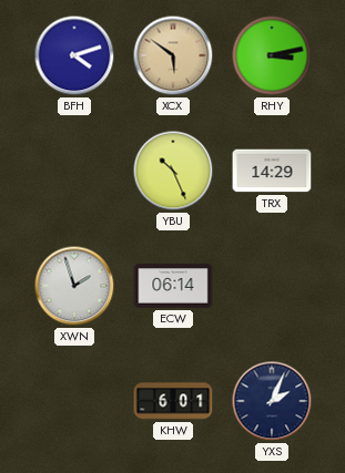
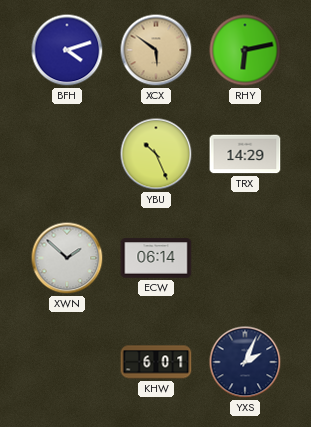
RHY: 3:13 -> 6:13
XWN: 1:57 -> 1:52
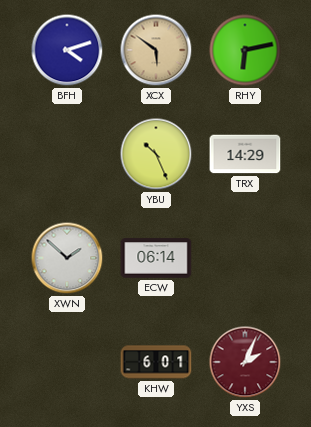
YXS dial: navy -> burgundy
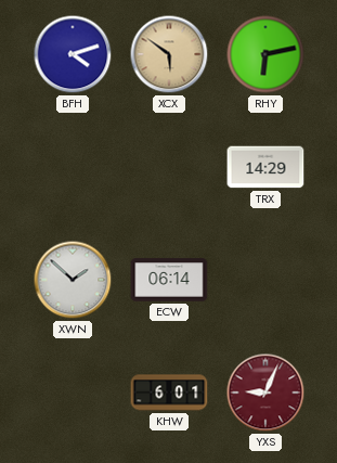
YBU: 10:26 -> none
YXS: 2:04 -> 9:04
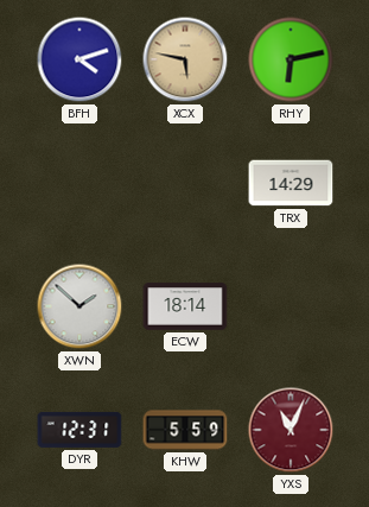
XCX: 5:51 -> 5:47
ECW: 06:14 -> 18:14
DYR: none -> 12:31
KHW: 6:01 -> 5:59
YXS: 9:04 -> 11:04
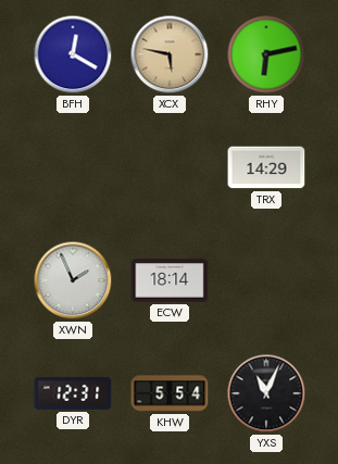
BFH: 4:12 -> 12:20
XWN: 1:52 -> 1:56
KHW: 5:59 -> 5:54
YXS dial: burgundy -> black
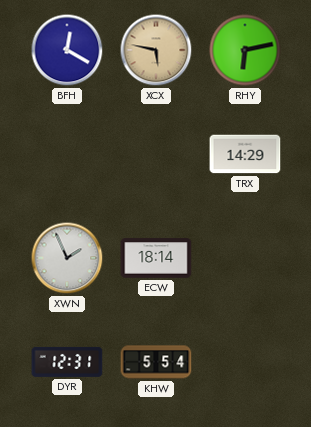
YXS: 11:04 -> none
